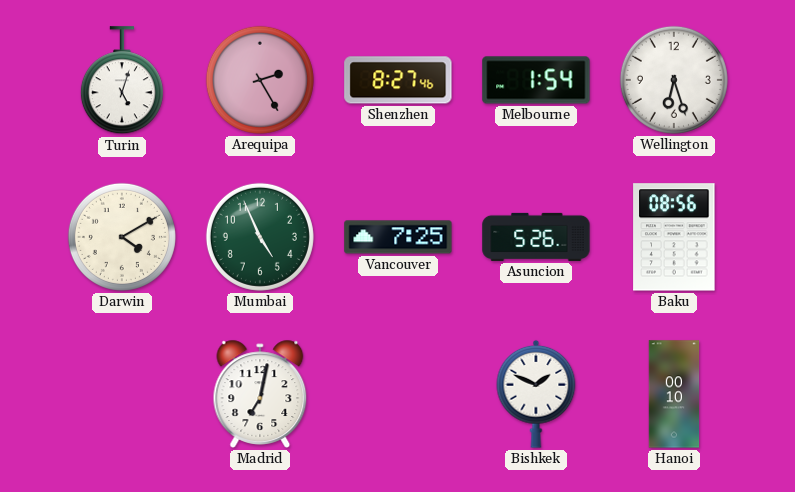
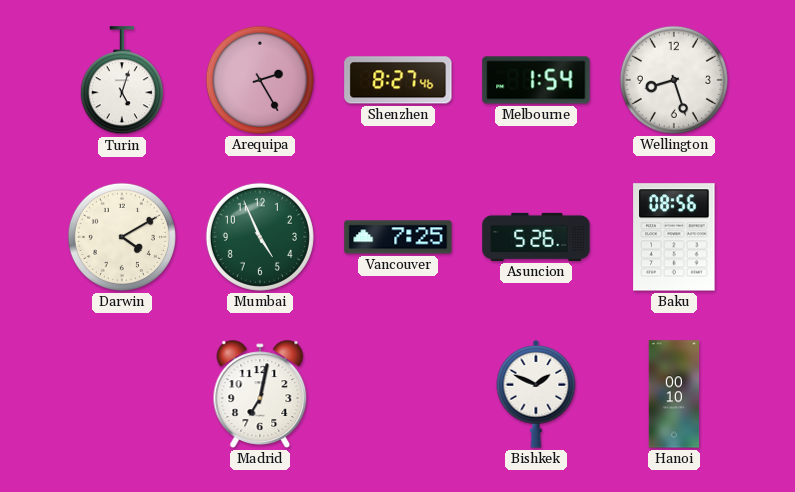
Wellington: 6:27 -> 8:27
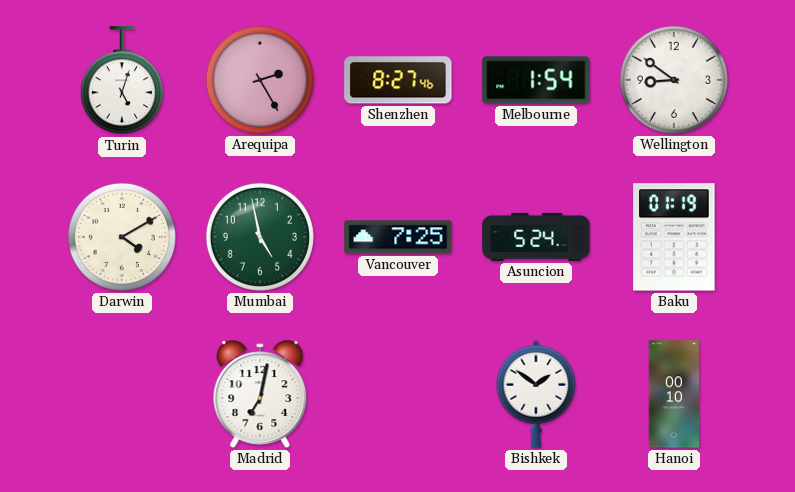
Wellington: 8:27 -> 8:51
Mumbai: 4:56 -> 4:58
Asuncion: 5:26 -> 5:24
Baku: 08:56 -> 01:19
Bishkek: 1:49 -> 1:51
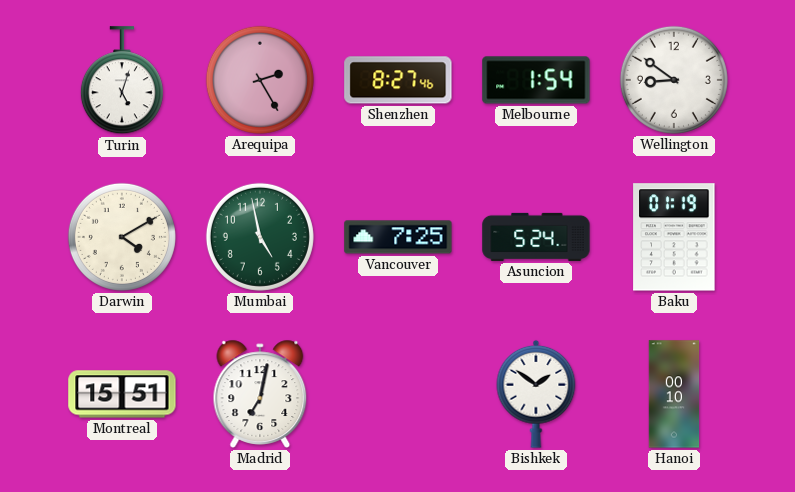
Montreal: none -> 15:51
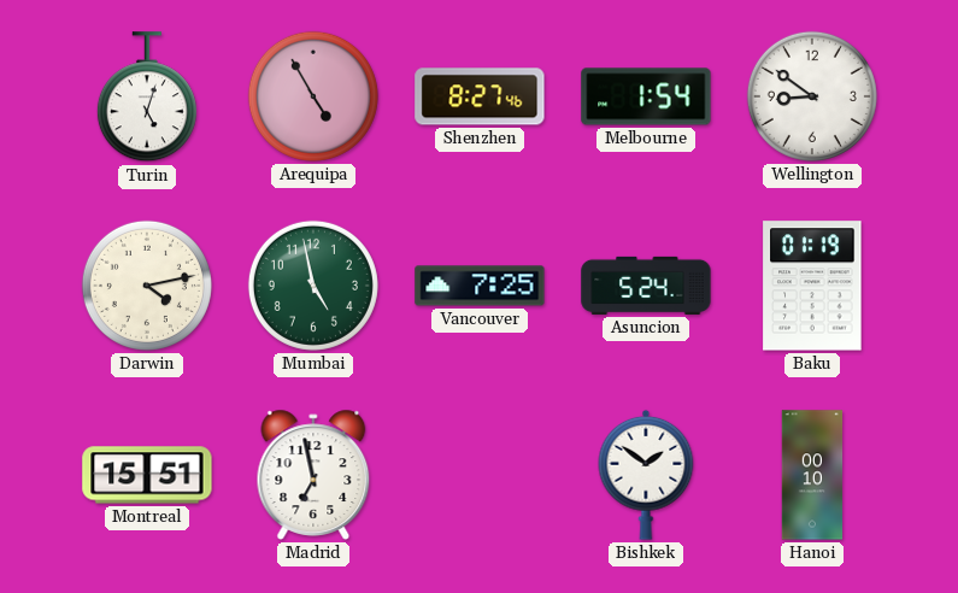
Arequipa: 2:25 -> 4:55
Darwin: 4:10 -> 4:13
Madrid: 7:02 -> 6:58
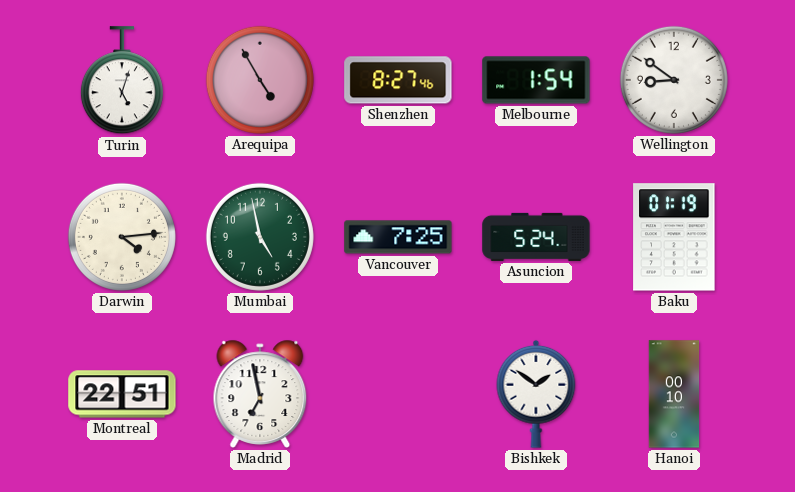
Darwin: 4:13 -> 4:14
Montreal: 15:51 -> 22:51
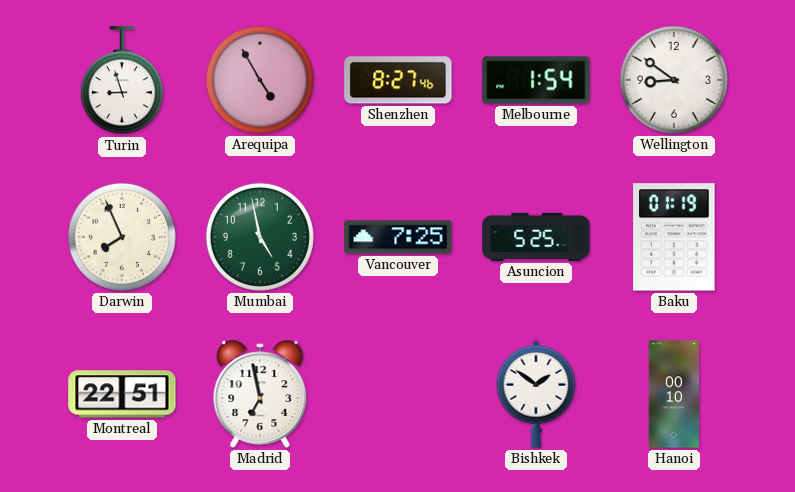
Turin: 5:03 -> 8:57
Darwin: 4:14 -> 7:56
Asuncion: 5:24 -> 5:25
